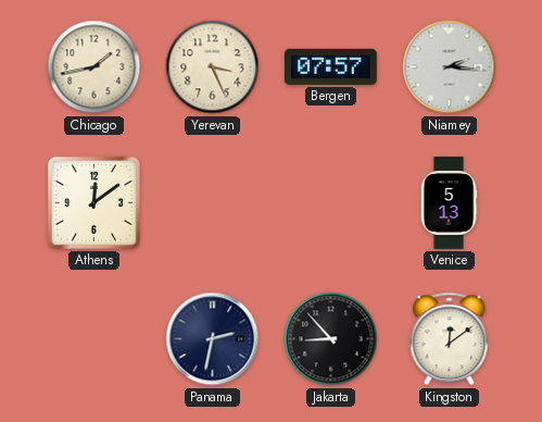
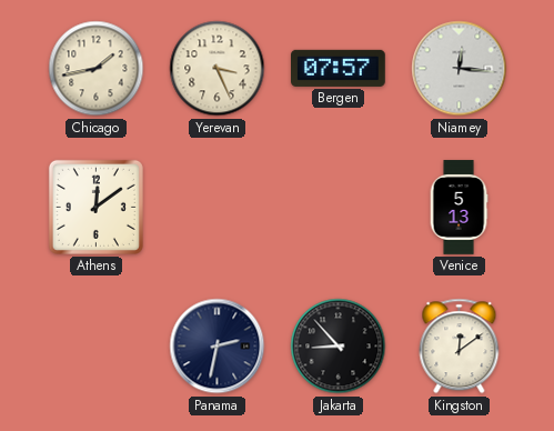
Niamey: 2:16 -> 12:16
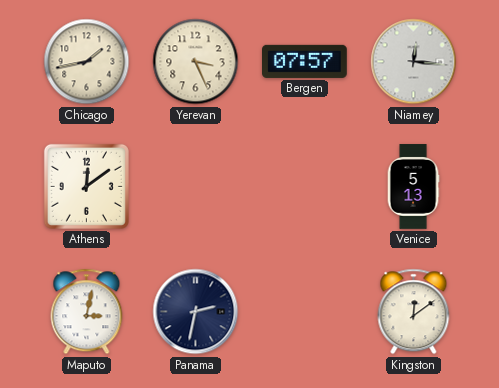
Maputo: none -> 3:02
Jakarta: 8:53 -> none
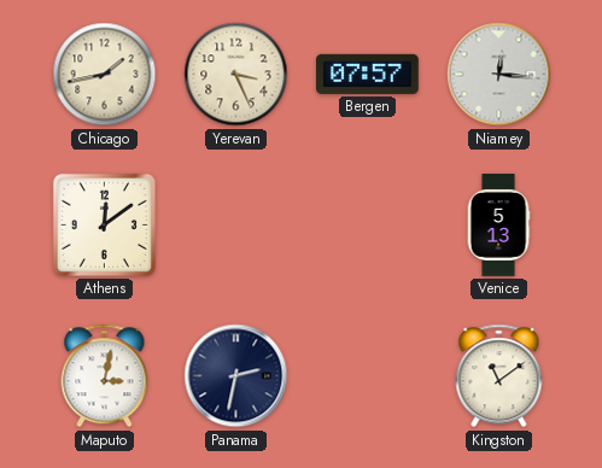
Kingston: 12:09 -> 11:09
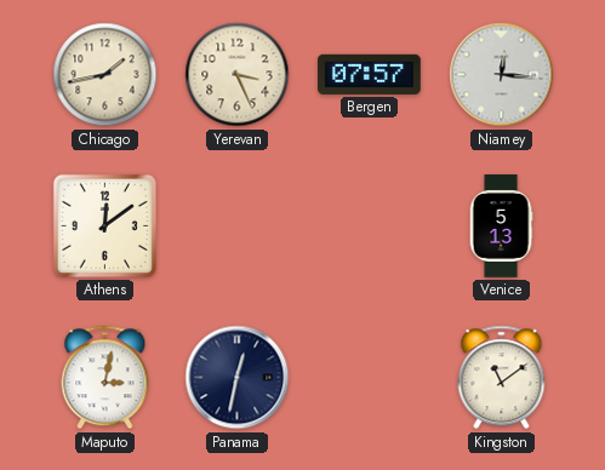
Panama: 2:32 -> 12:32
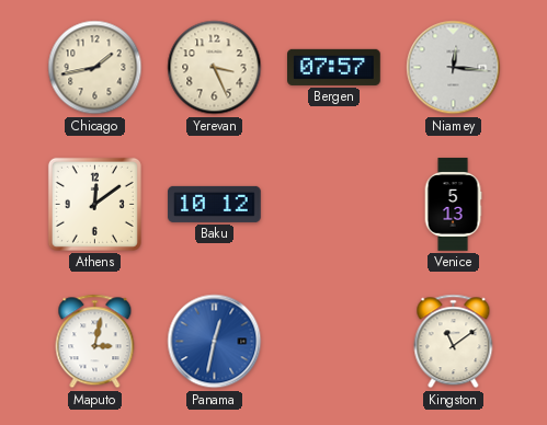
Baku: none -> 10:12
Panama dial: navy -> blue
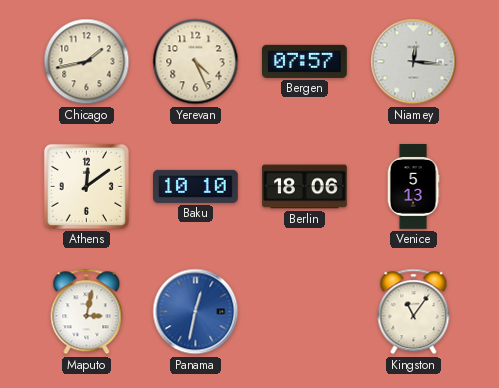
Yerevan: 3:26 -> 4:26
Baku: 10:12 -> 10:10
Berlin: none -> 18:06
Kingston: 11:09 -> 11:06
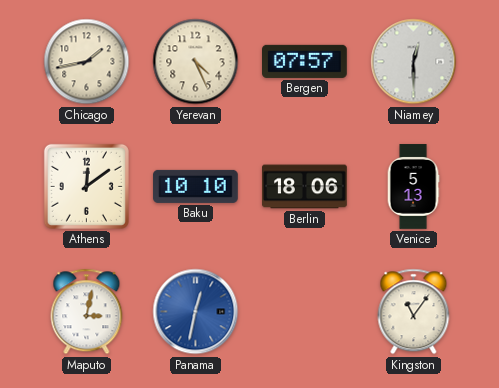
Niamey: 12:16 -> 12:30
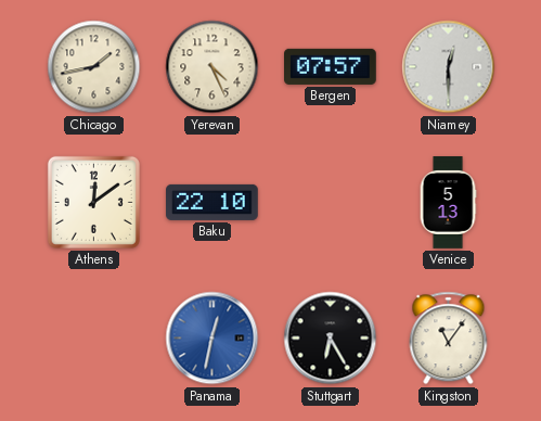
Baku: 10:10 -> 22:10
Berlin: 18:06 -> none
Maputo: 3:02 -> none
Stuttgart: none -> 6:25
